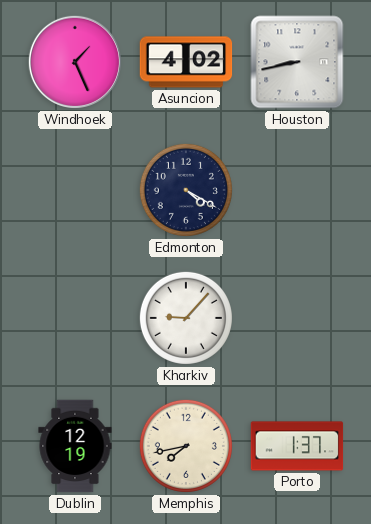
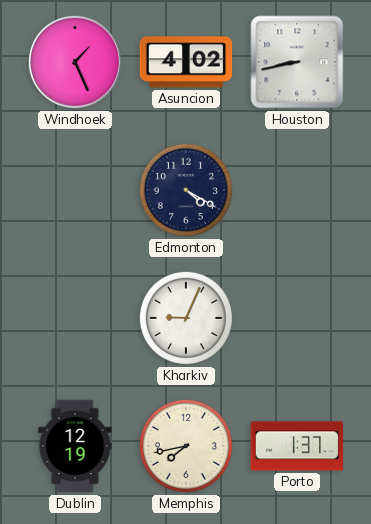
Kharkiv: 9:07 -> 9:04
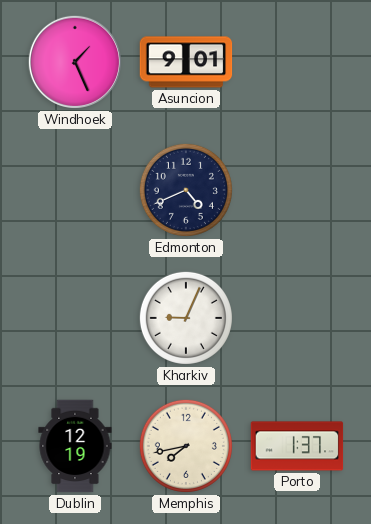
Asuncion: 4:02 -> 9:01
Houston: 8:43 -> none
Edmonton: 4:20 -> 4:41
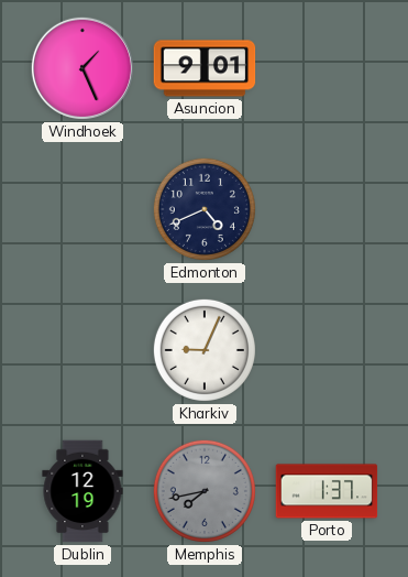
Memphis dial: cream -> grey
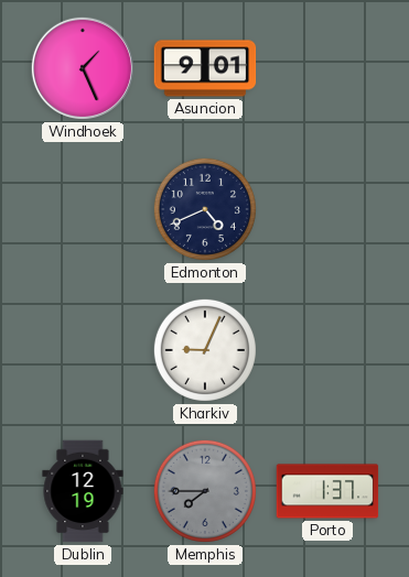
Memphis: 7:43 -> 7:45
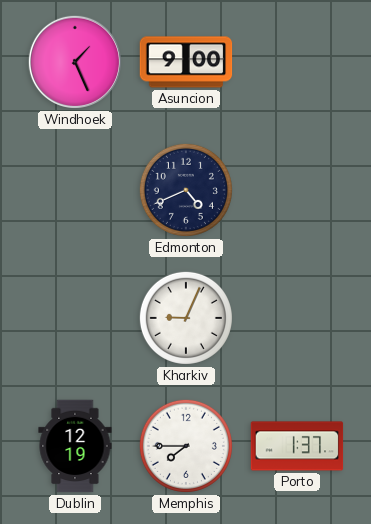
Asuncion: 9:01 -> 9:00
Memphis dial: grey -> white
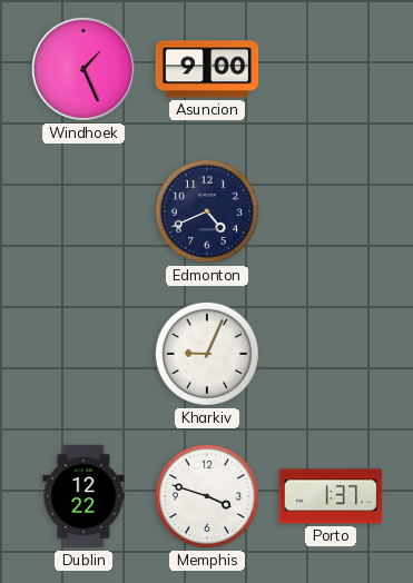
Dublin: 12:19 -> 12:22
Memphis: 7:45 -> 3:48
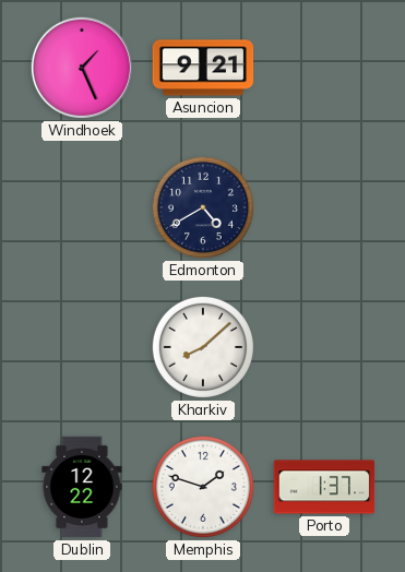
Asuncion: 9:00 -> 9:21
Edmonton: 4:41 -> 4:40
Kharkiv: 9:04 -> 8:08
Memphis: 3:48 -> 1:48
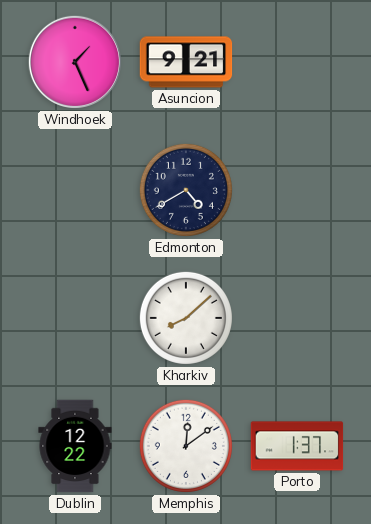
Memphis: 1:48 -> 12:09
